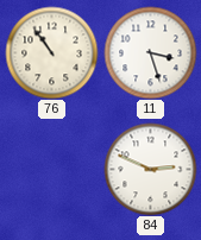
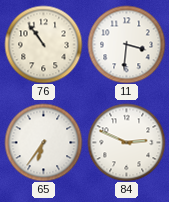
11: 3:27 -> 3:31
65: none -> 6:36
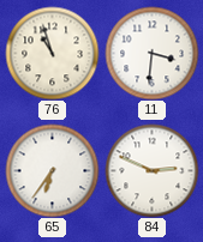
76: 10:54 -> 10:57
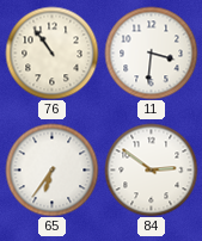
76: 10:57 -> 10:54
84: 2:49 -> 2:51
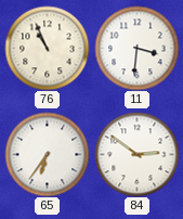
76: 10:54 -> 10:56
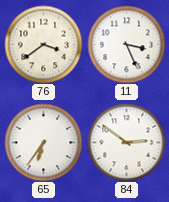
76: 10:56 -> 3:39
11: 3:31 -> 3:26
